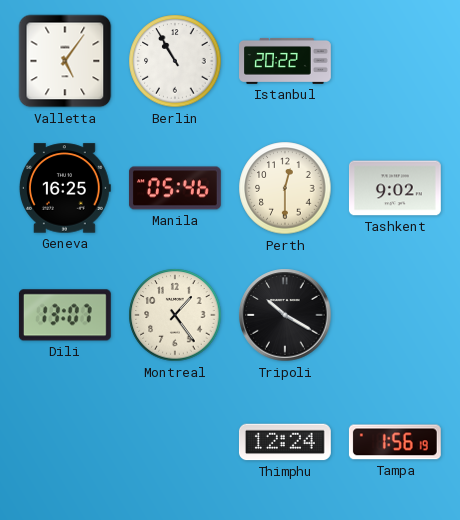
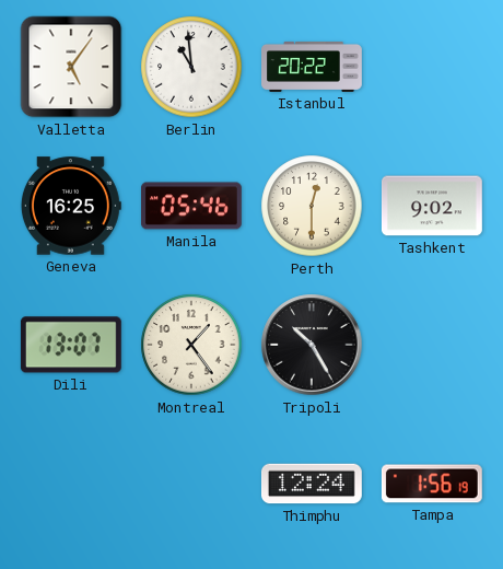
Berlin: 10:55 -> 10:59
Tripoli: 10:20 -> 10:25
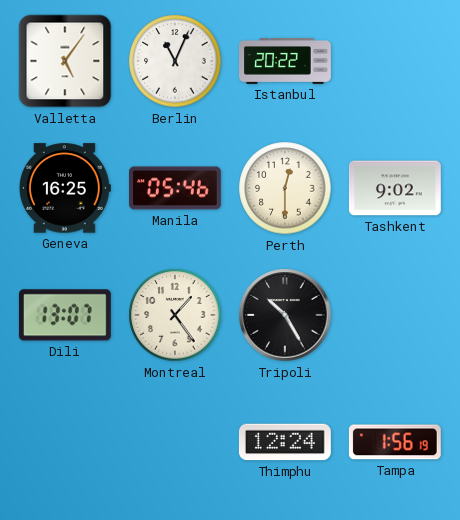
Berlin: 10:59 -> 11:04
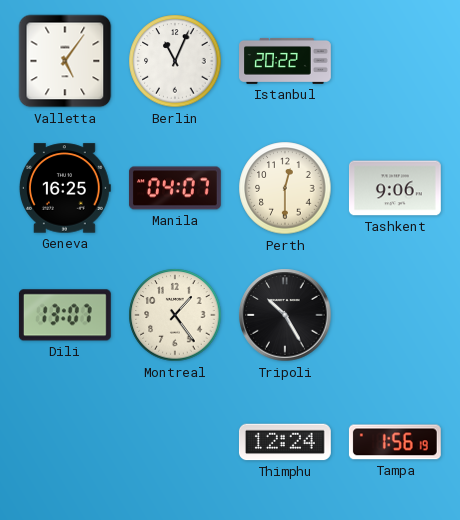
Manila: 05:46 -> 04:07
Tashkent: 9:02 -> 9:06
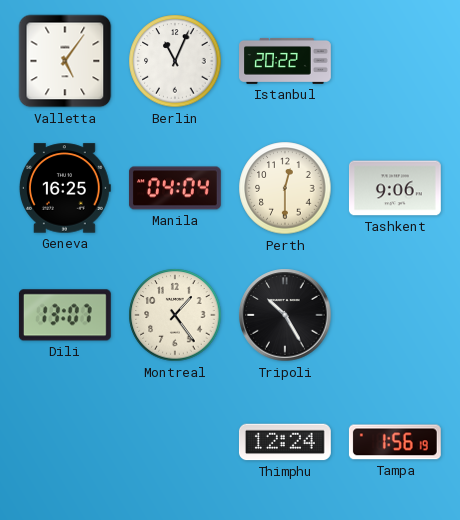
Manila: 04:07 -> 04:04
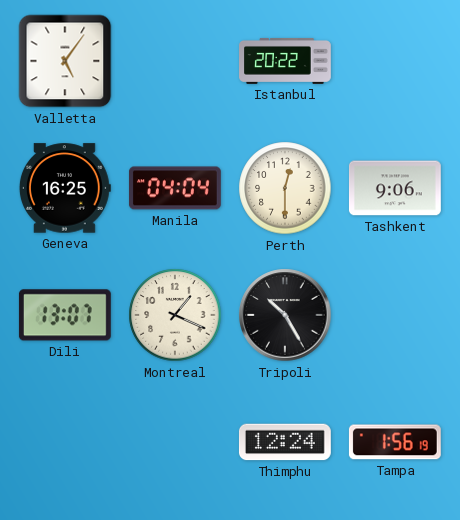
Berlin: 11:04 -> none
Montreal: 1:24 -> 1:19
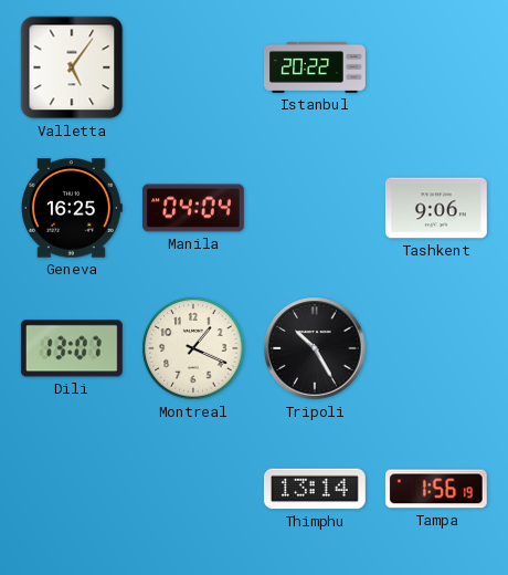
Perth: 12:30 -> none
Thimphu: 12:24 -> 13:14
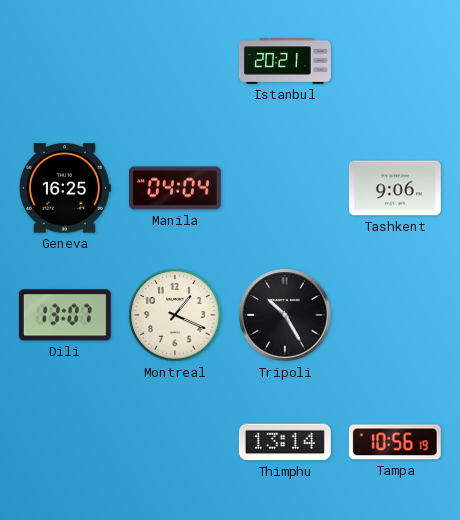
Valletta: 5:06 -> none
Istanbul: 20:22 -> 20:21
Tampa: 1:56 -> 10:56
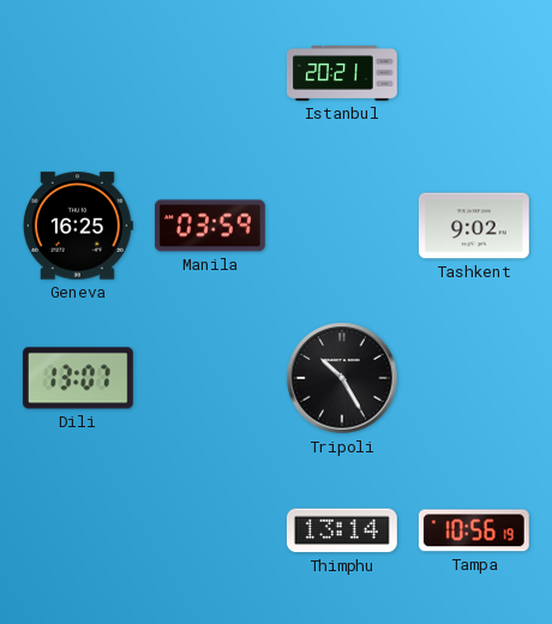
Manila: 04:04 -> 03:59
Tashkent: 9:06 -> 9:02
Montreal: 1:19 -> none
